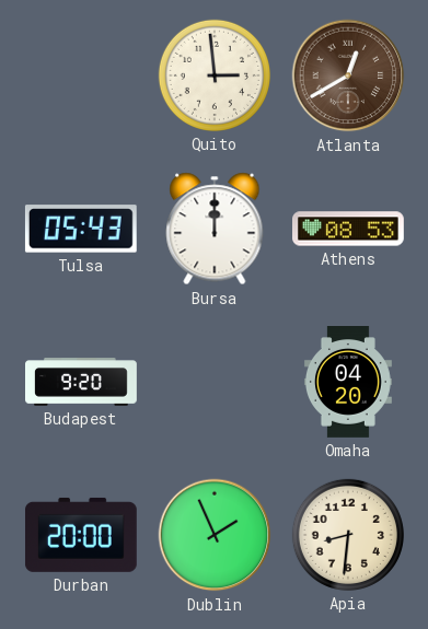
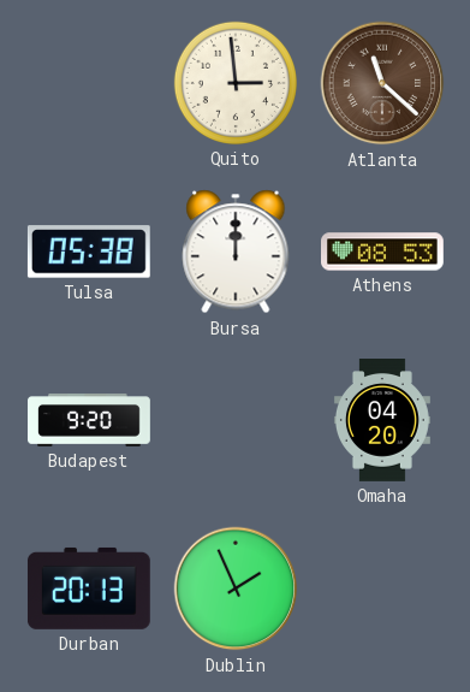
Atlanta: 12:40 -> 11:22
Tulsa: 05:43 -> 05:38
Durban: 20:00 -> 20:13
Apia: 8:31 -> none
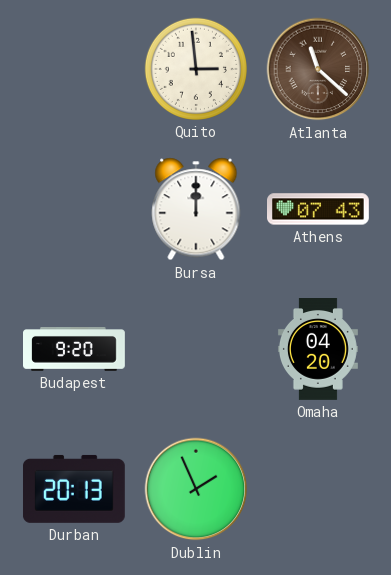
Tulsa: 05:38 -> none
Athens: 08:53 -> 07:43
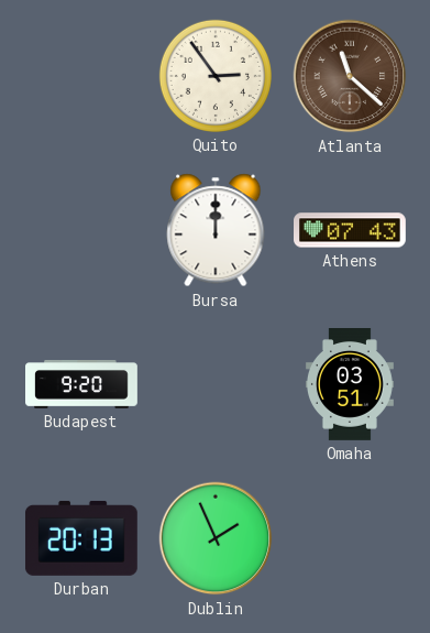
Quito: 2:59 -> 2:54
Omaha: 04:20 -> 03:51
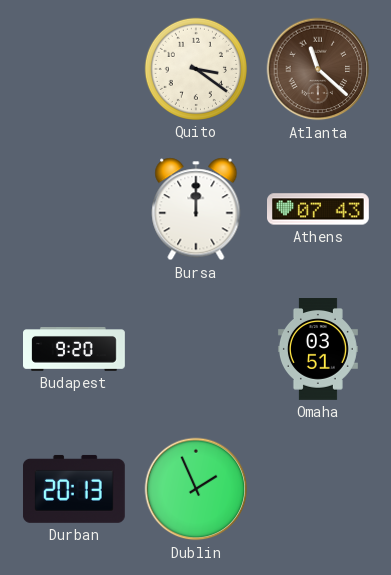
Quito: 2:54 -> 3:21
